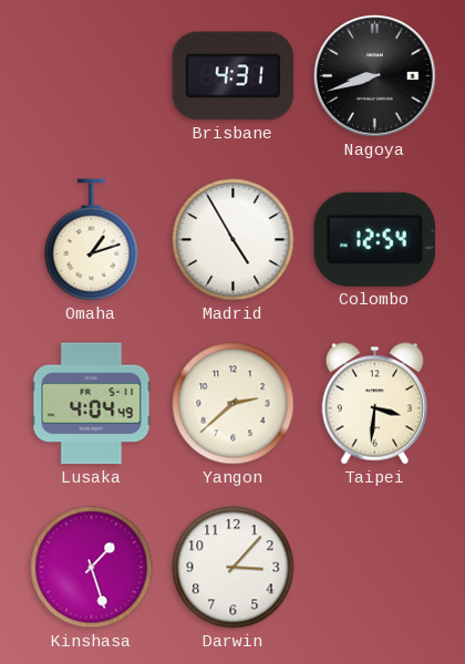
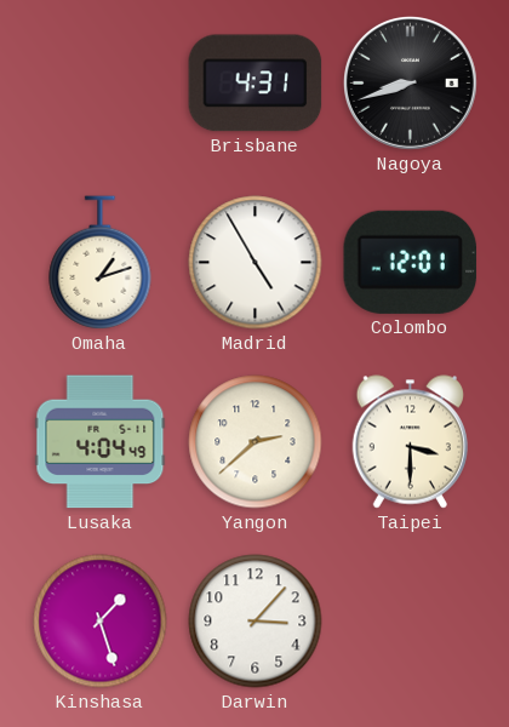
Colombo: 12:54 -> 12:01
Taipei: 3:31 -> 3:30
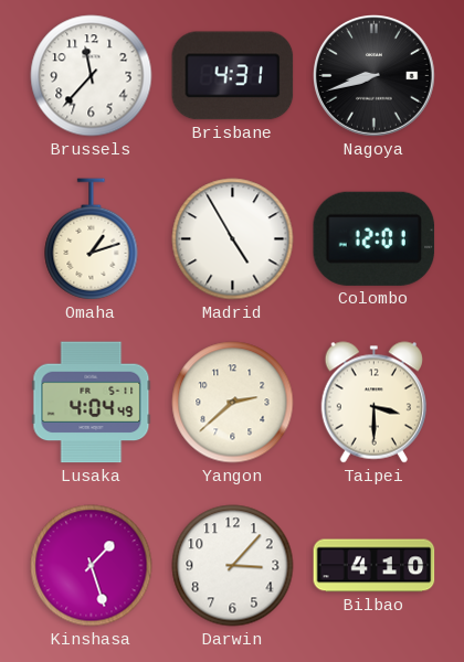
Brussels: none -> 11:37
Bilbao: none -> 4:10
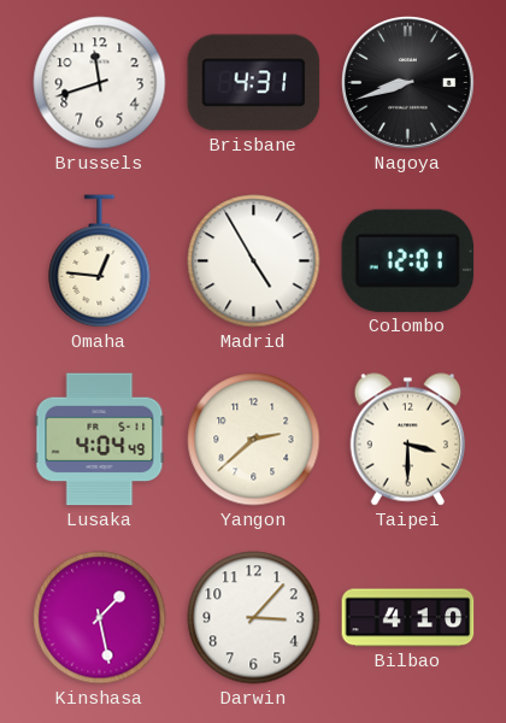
Brussels: 11:37 -> 11:42
Omaha: 1:12 -> 12:46
Kinshasa: 1:27 -> 1:28
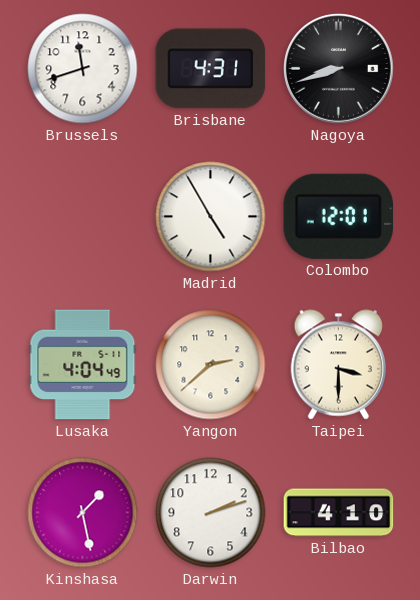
Omaha: 12:46 -> none
Darwin: 3:07 -> 2:12
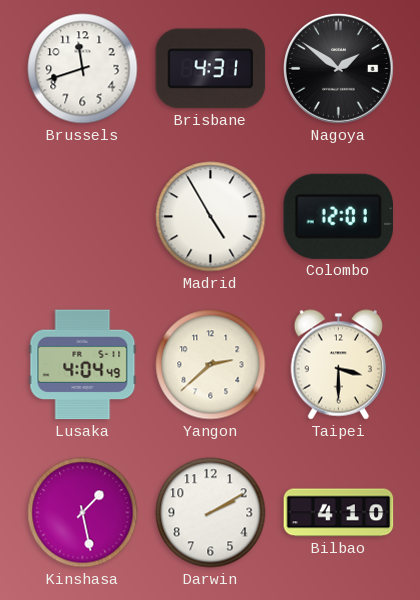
Nagoya: 8:42 -> 1:51
Darwin: 2:12 -> 2:10
